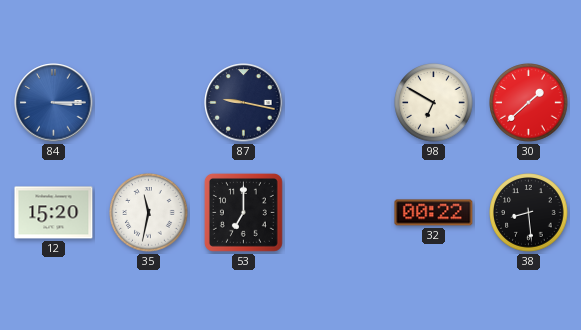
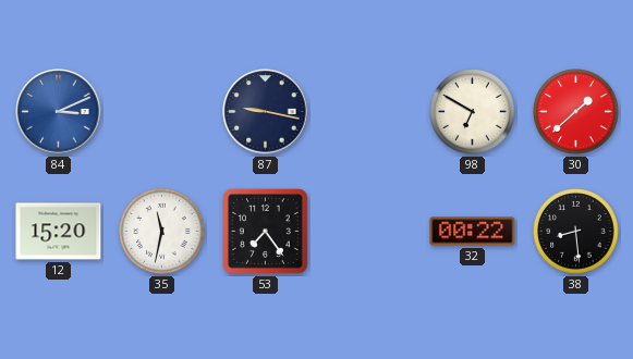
84: 3:15 -> 3:11
53: 7:00 -> 7:24
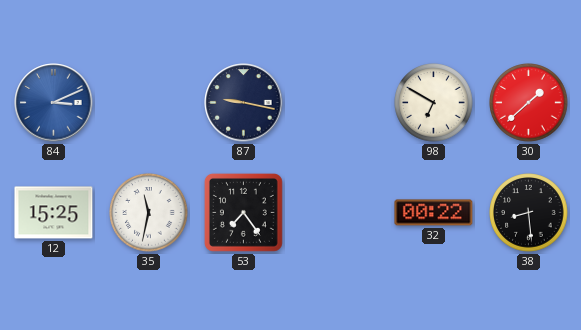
12: 15:20 -> 15:25
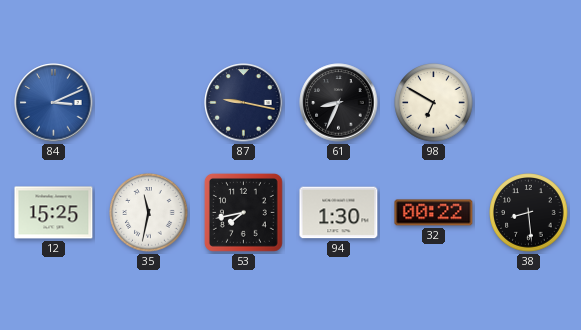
61: none -> 8:34
30: 1:38 -> none
53: 7:24 -> 7:43
94: none -> 1:30
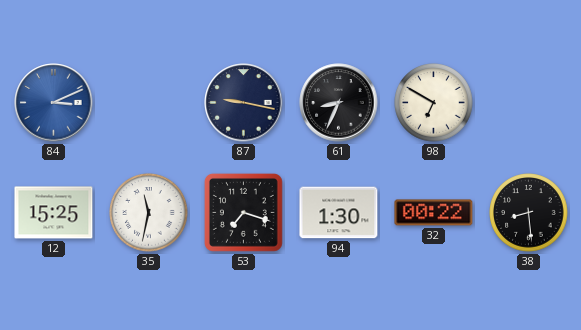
53: 7:43 -> 7:18
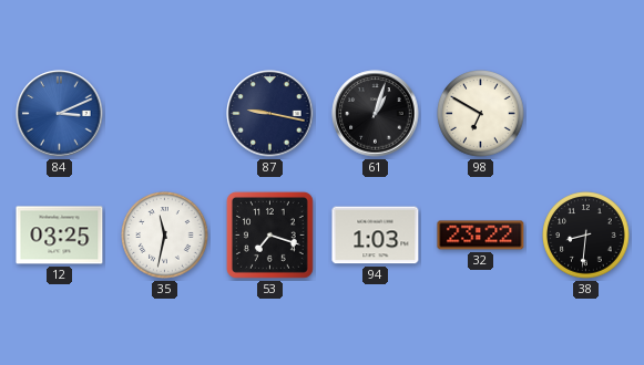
61: 8:34 -> 1:03
12: 15:25 -> 03:25
94: 1:30 -> 1:03
32: 00:22 -> 23:22
38: 8:29 -> 8:31
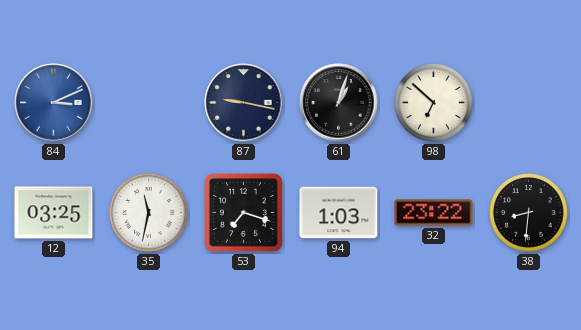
98: 6:50 -> 6:52
